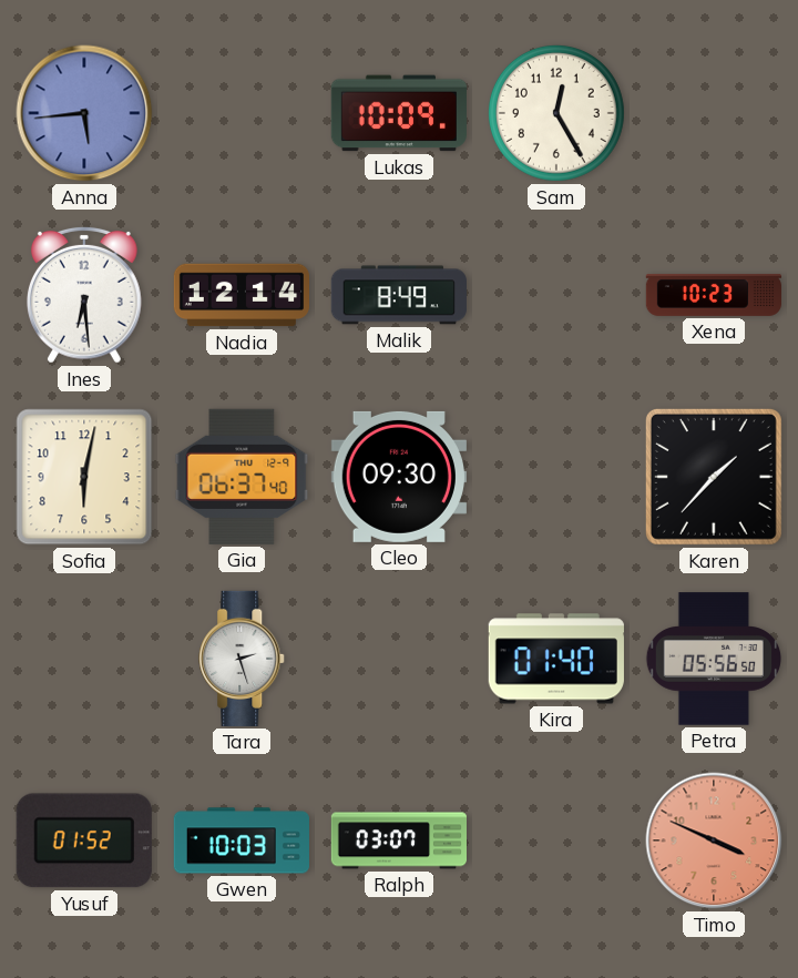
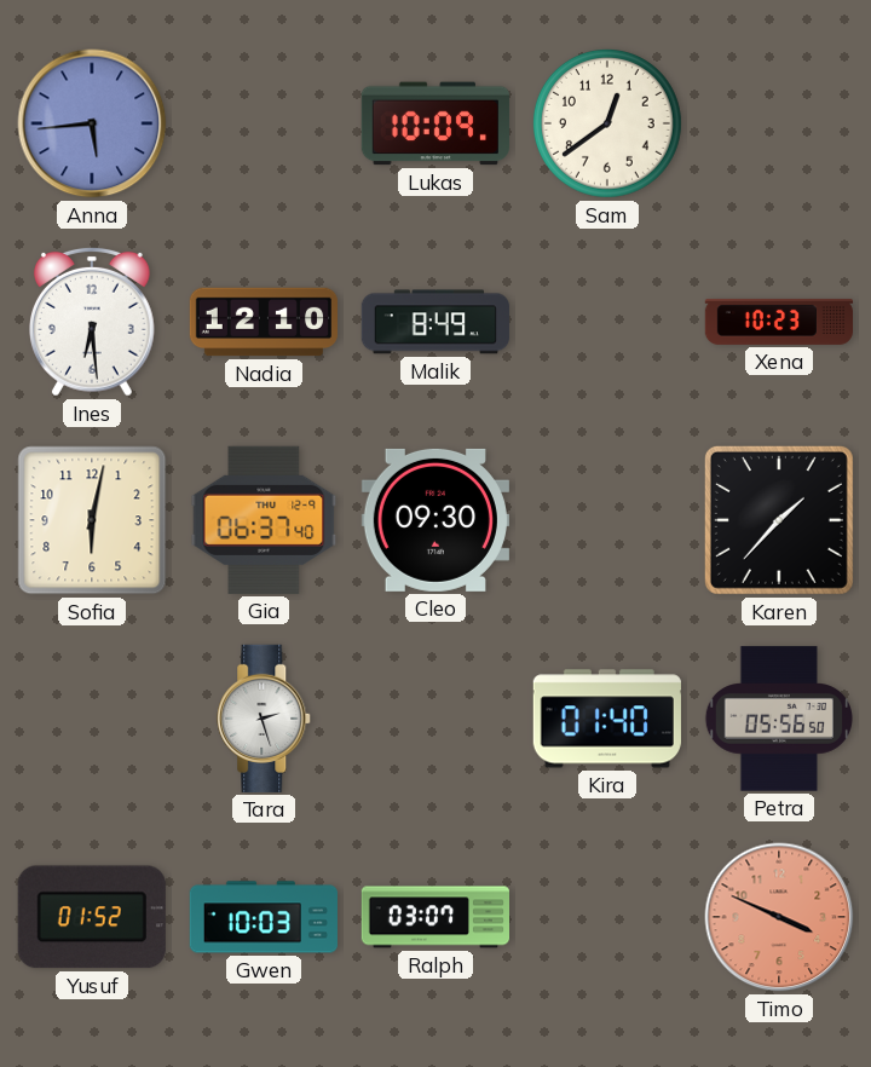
Sam: 12:25 -> 12:39
Nadia: 12:14 -> 12:10
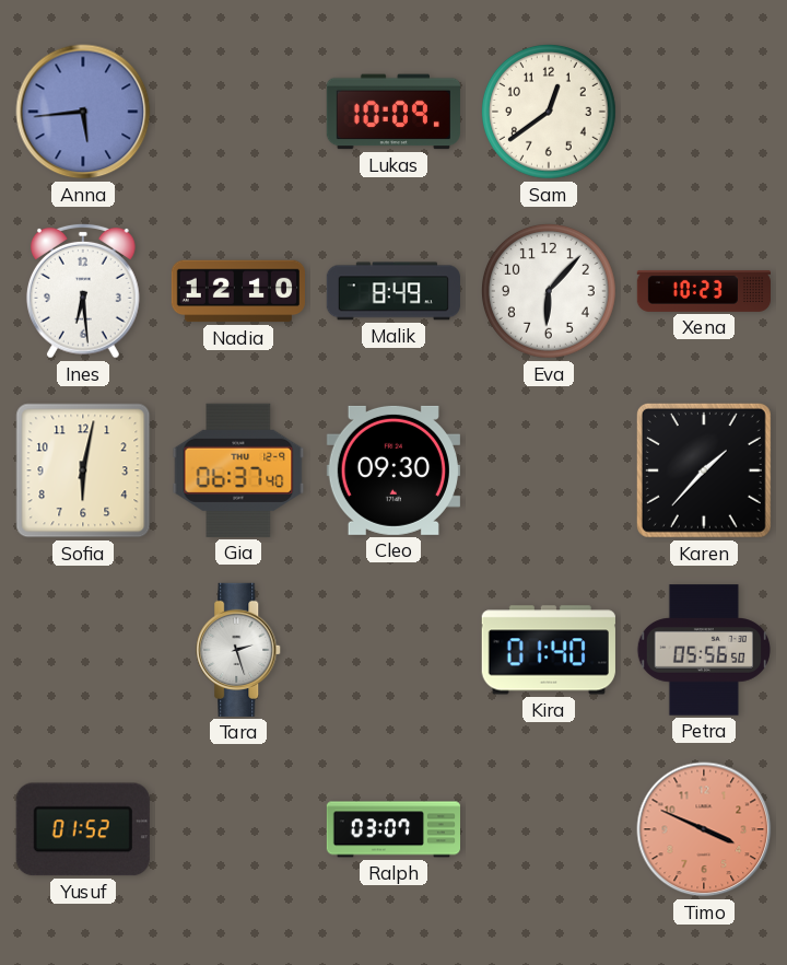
Eva: none -> 6:07
Gwen: 10:03 -> none
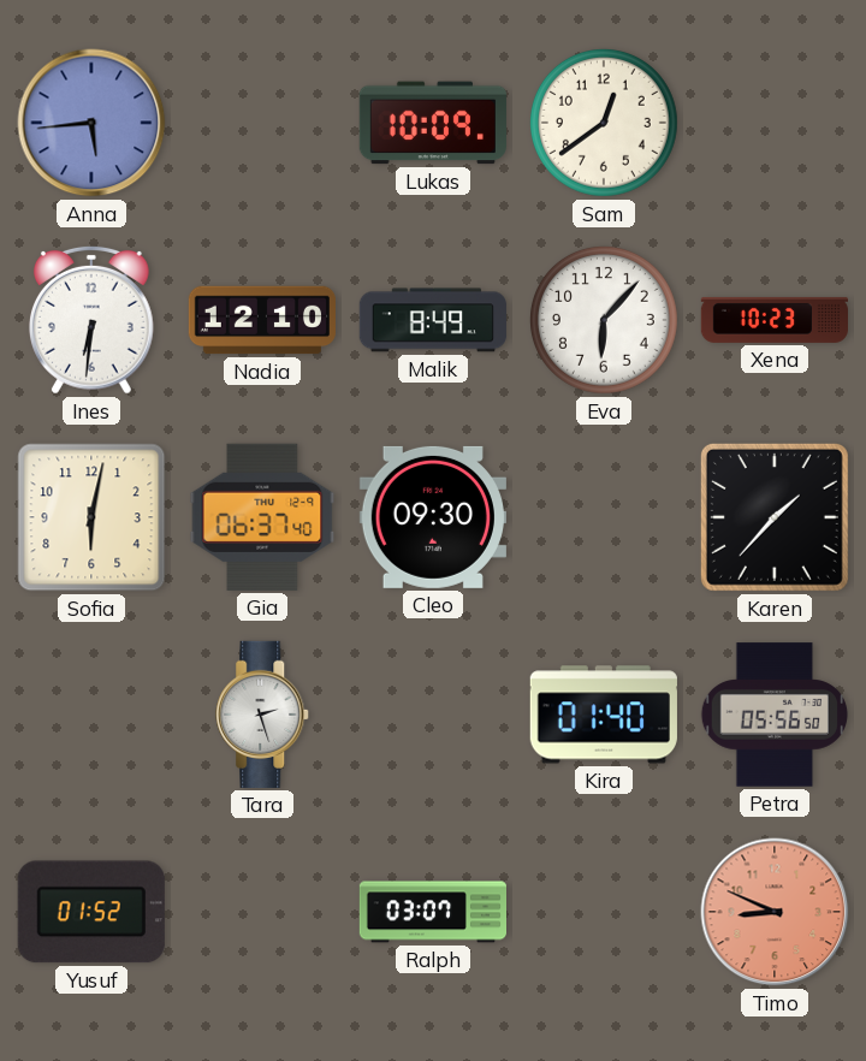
Ines: 6:29 -> 6:31
Timo: 3:49 -> 8:49
